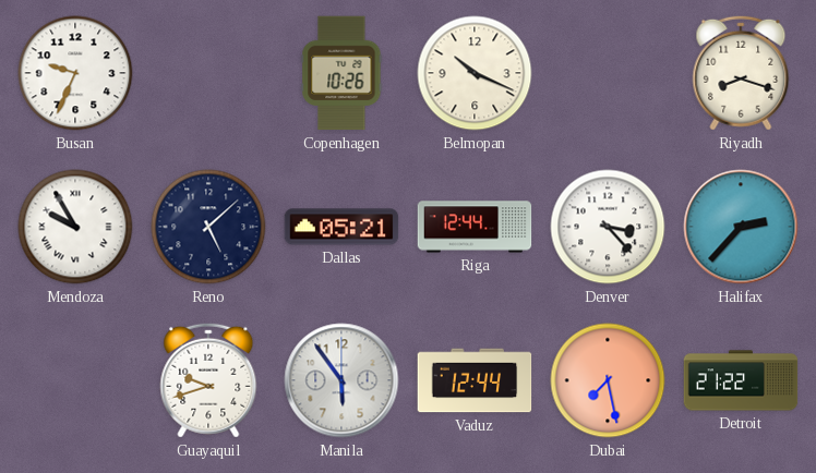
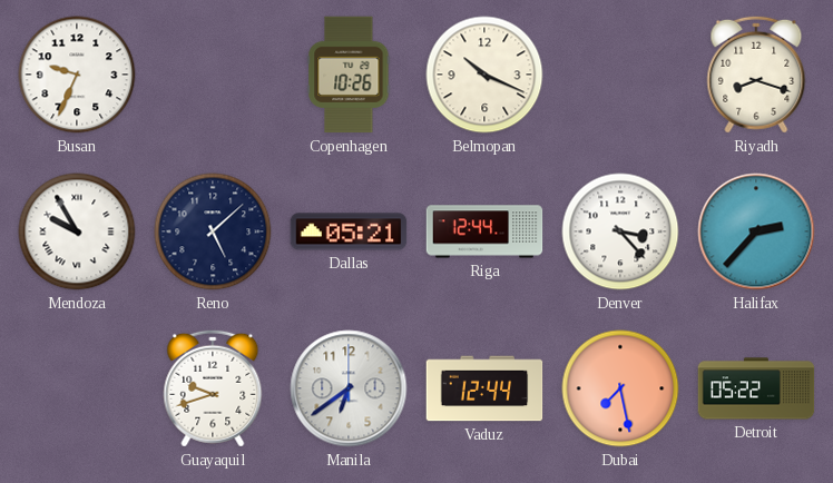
Manila: 5:54 -> 6:39
Detroit: 21:22 -> 05:22
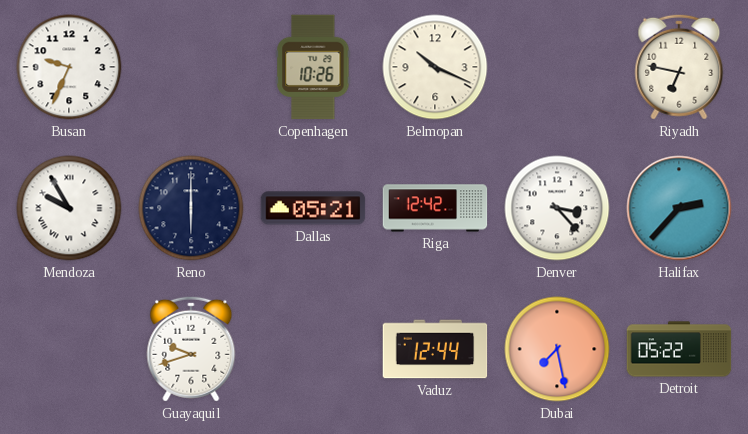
Riyadh: 8:18 -> 6:47
Reno: 5:08 -> 6:00
Riga: 12:44 -> 12:42
Manila: 6:39 -> none
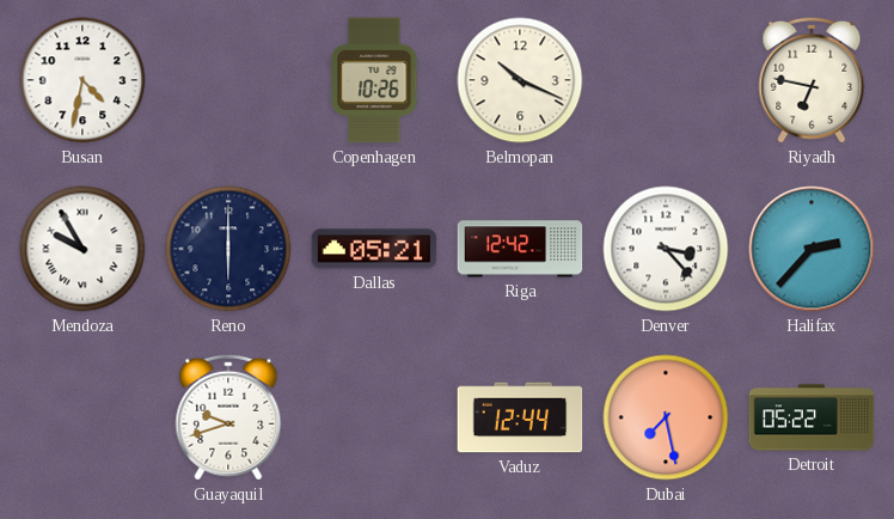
Busan: 9:34 -> 4:32
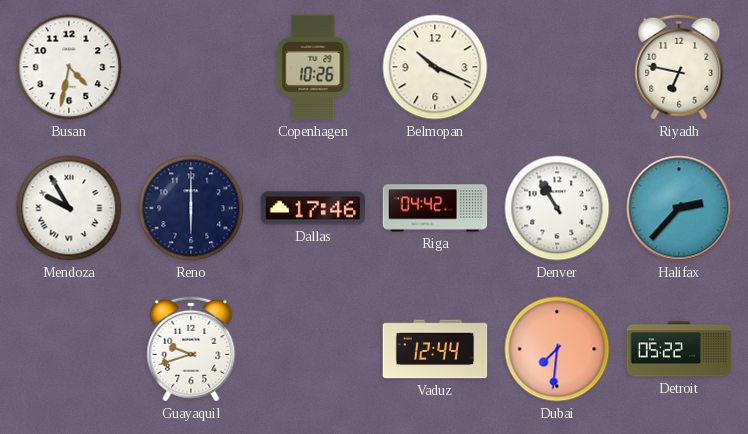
Dallas: 05:21 -> 17:46
Riga: 12:42 -> 04:42
Denver: 3:23 -> 10:55
Dubai: 7:28 -> 7:31
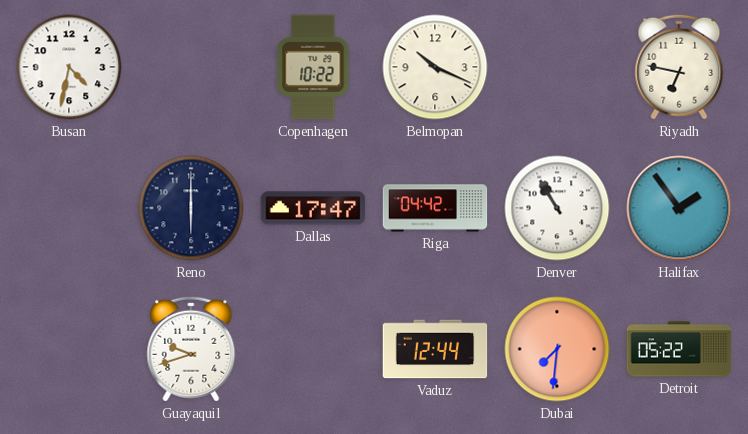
Copenhagen: 10:26 -> 10:22
Mendoza: 9:55 -> none
Dallas: 17:46 -> 17:47
Halifax: 2:37 -> 1:54
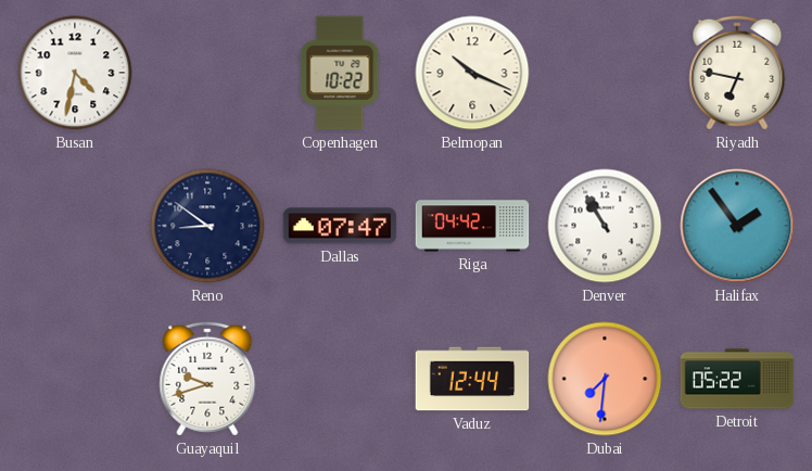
Reno: 6:00 -> 8:51
Dallas: 17:47 -> 07:47
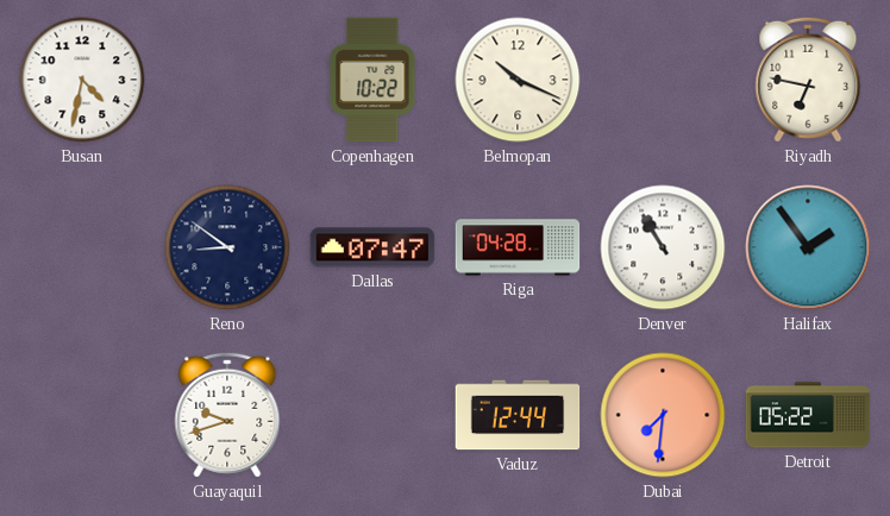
Riga: 04:42 -> 04:28
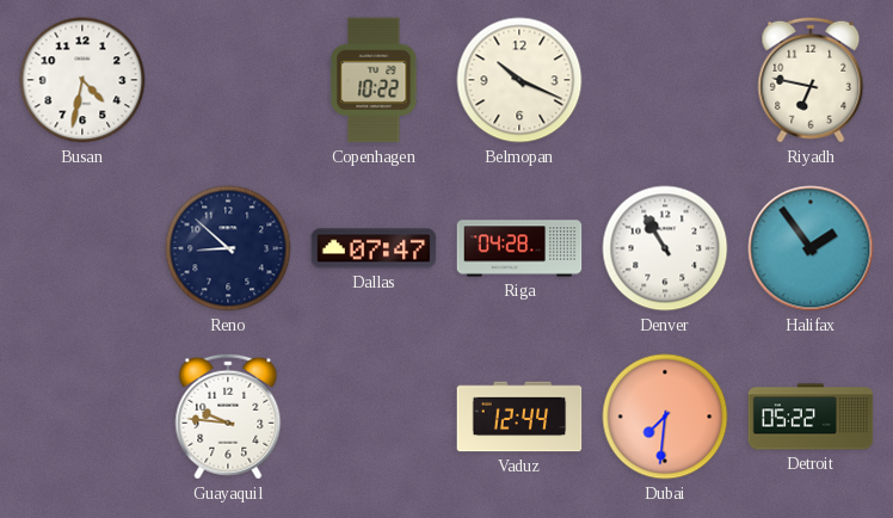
Reno: 8:51 -> 8:52
Guayaquil: 9:42 -> 9:46
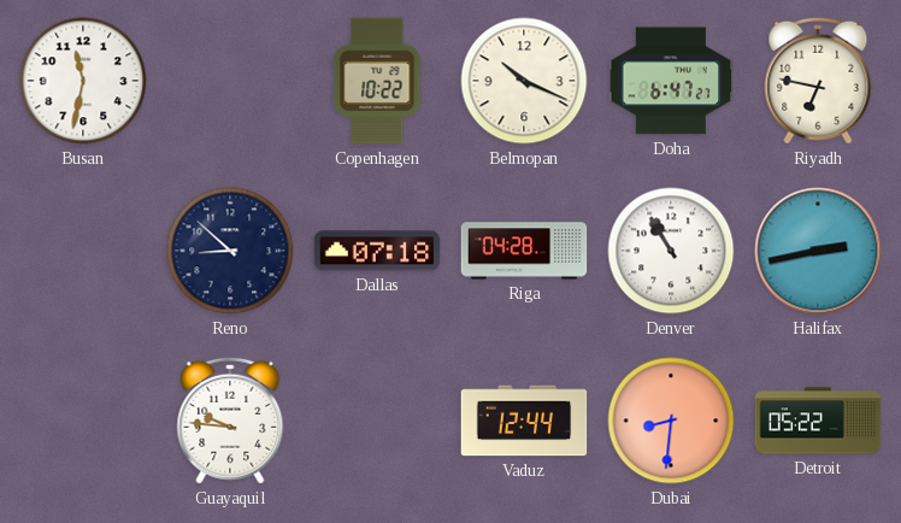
Busan: 4:32 -> 11:32
Doha: none -> 6:47
Dallas: 07:47 -> 07:18
Halifax: 1:54 -> 2:43
Dubai: 7:31 -> 8:31
